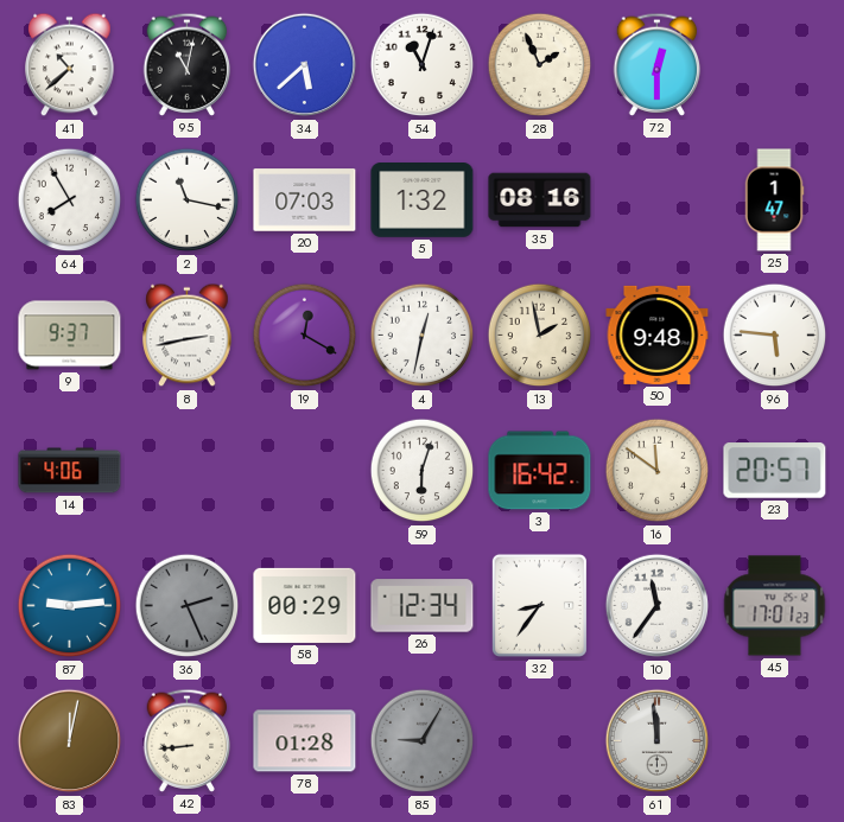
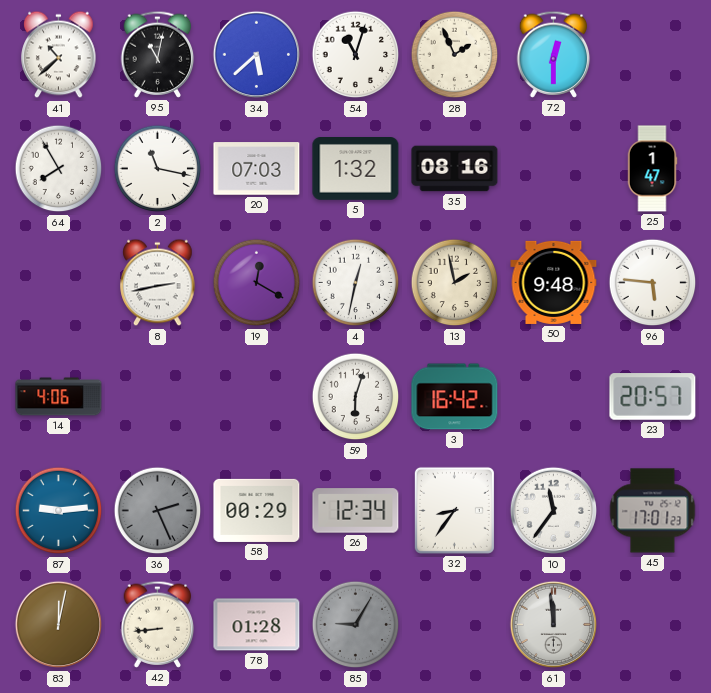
9: 9:37 -> none
16: 11:51 -> none
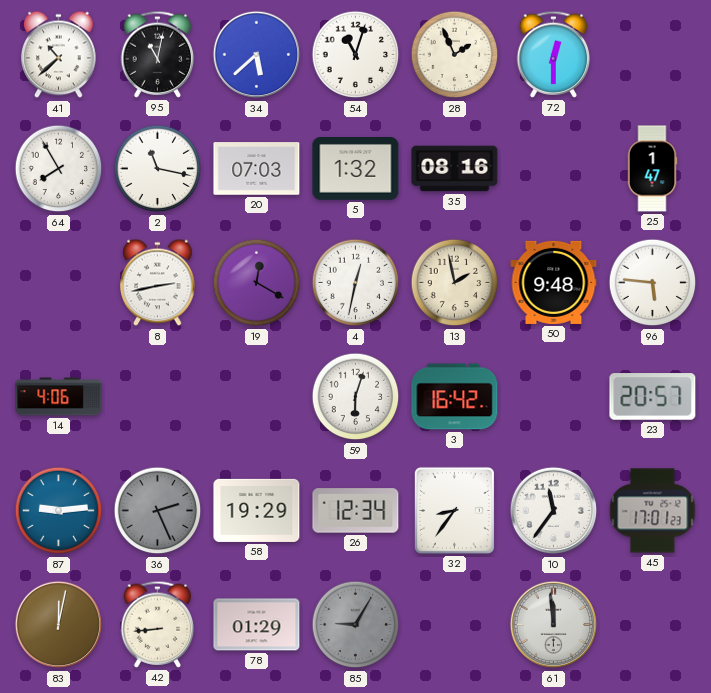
58: 00:29 -> 19:29
78: 01:28 -> 01:29
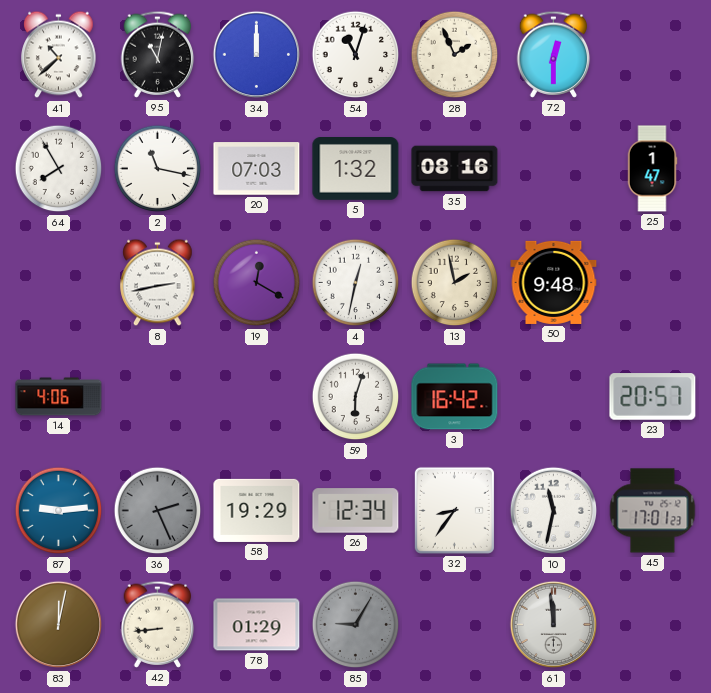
34: 5:38 -> 12:00
96: 5:46 -> none
10: 11:36 -> 11:32
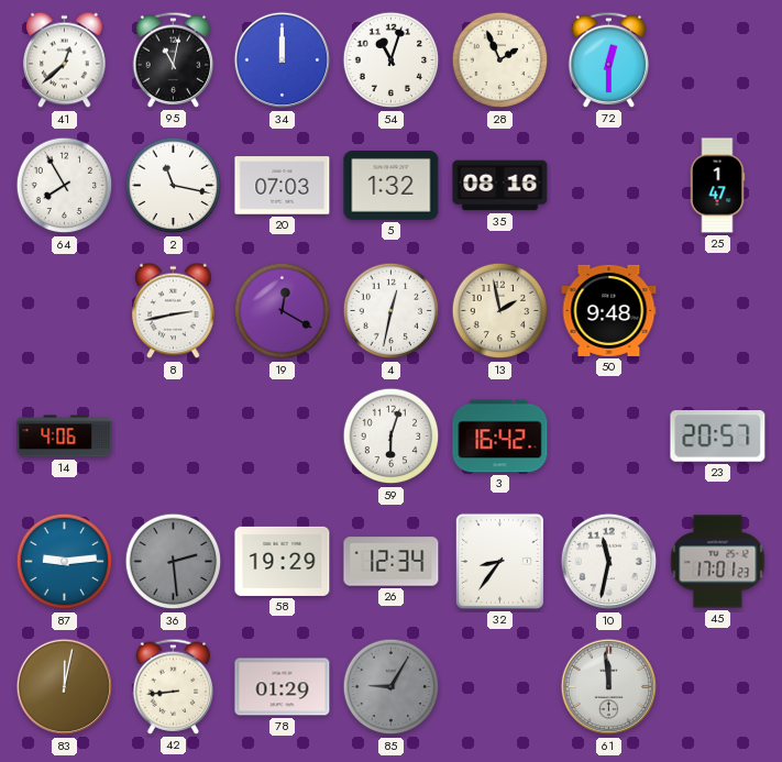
41: 10:38 -> 12:38
36: 2:26 -> 2:29
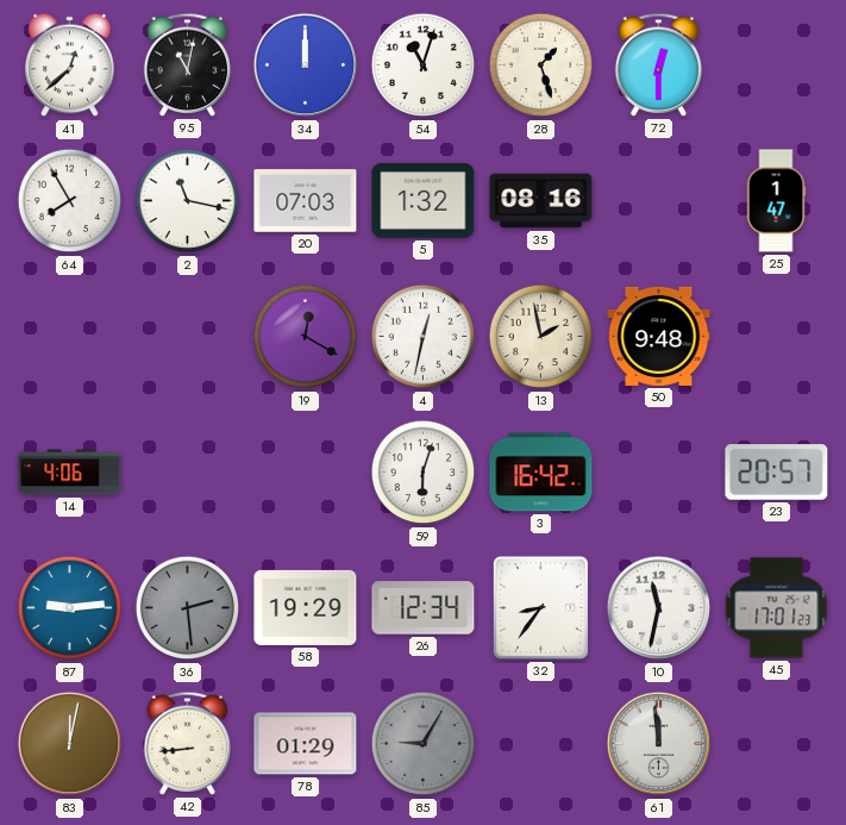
28: 1:56 -> 1:27
8: 2:43 -> none
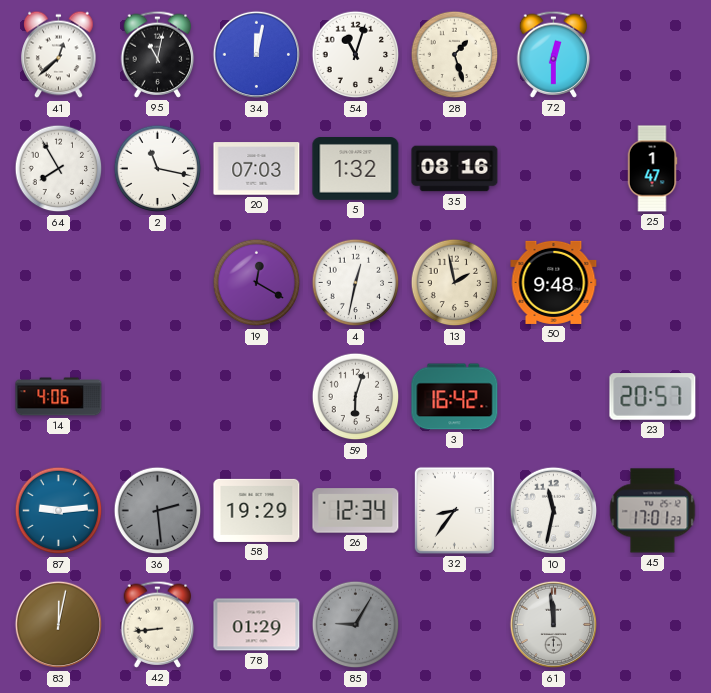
34: 12:00 -> 12:02
